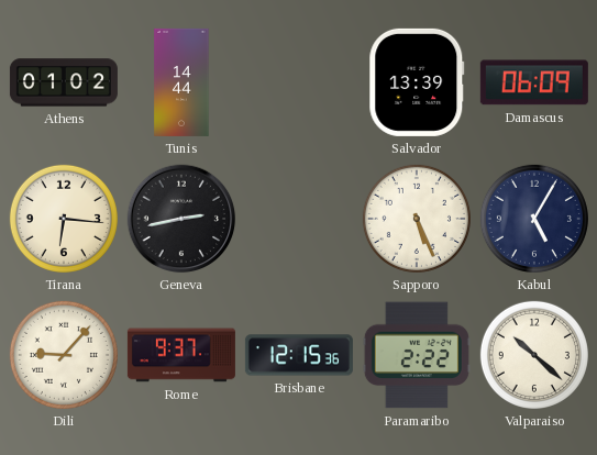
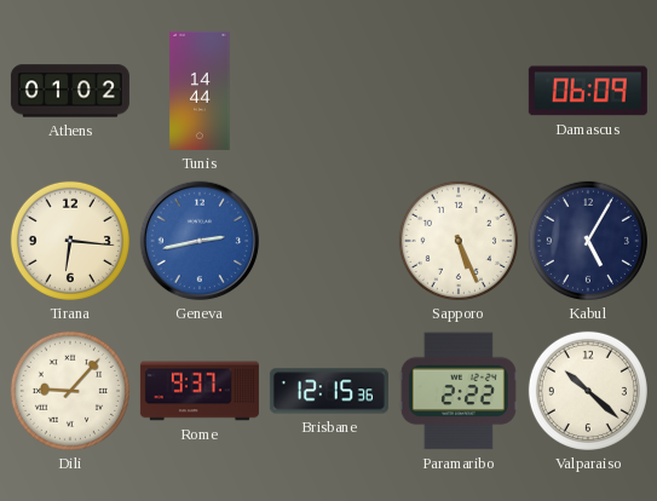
Salvador: 13:39 -> none
Geneva dial: black -> blue
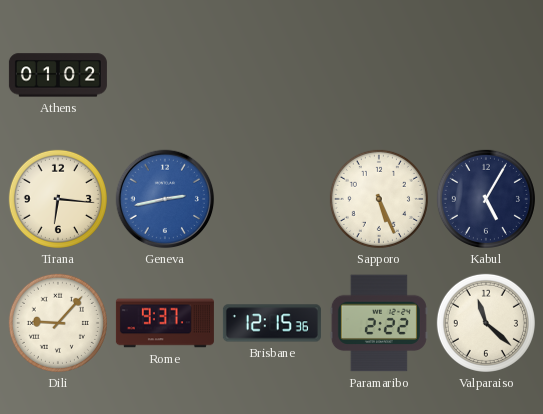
Tunis: 14:44 -> none
Damascus: 06:09 -> none
Valparaiso: 10:22 -> 11:22
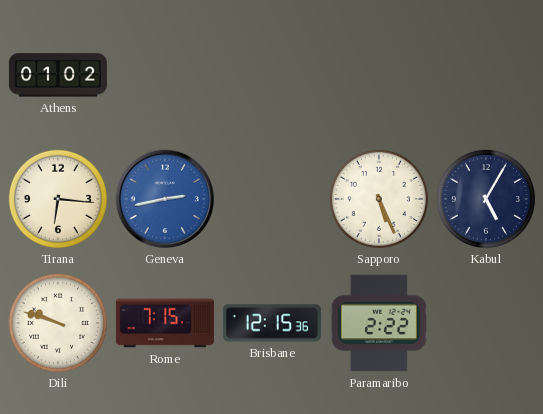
Dili: 9:07 -> 9:48
Rome: 9:37 -> 7:15
Valparaiso: 11:22 -> none
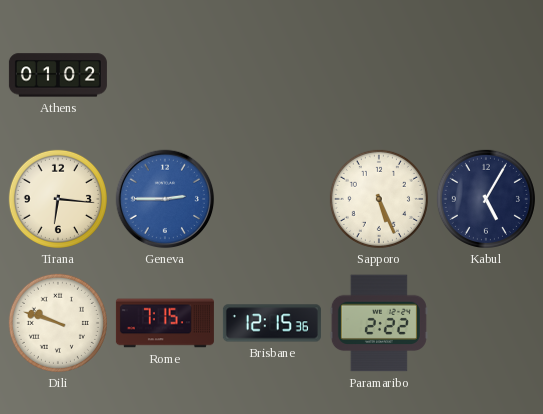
Geneva: 2:43 -> 2:45
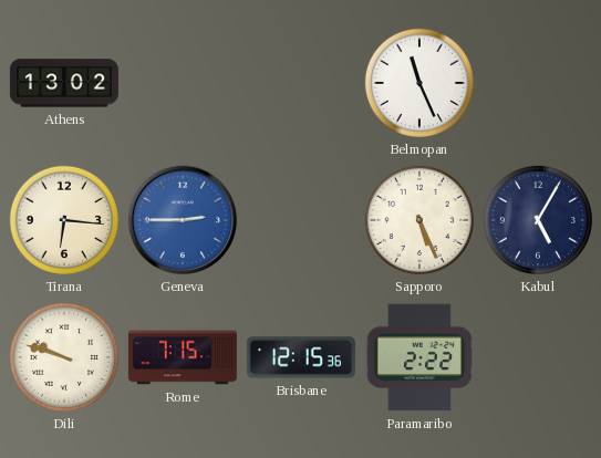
Athens: 01:02 -> 13:02
Belmopan: none -> 11:26
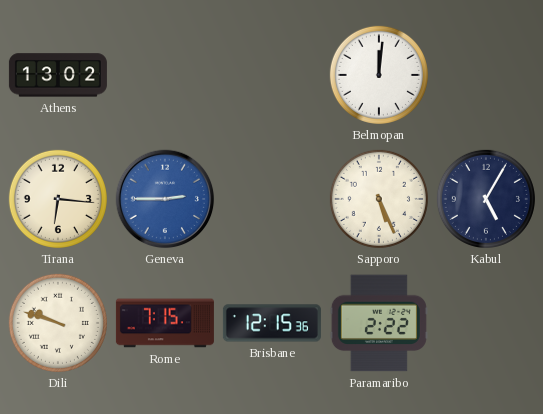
Belmopan: 11:26 -> 12:01
